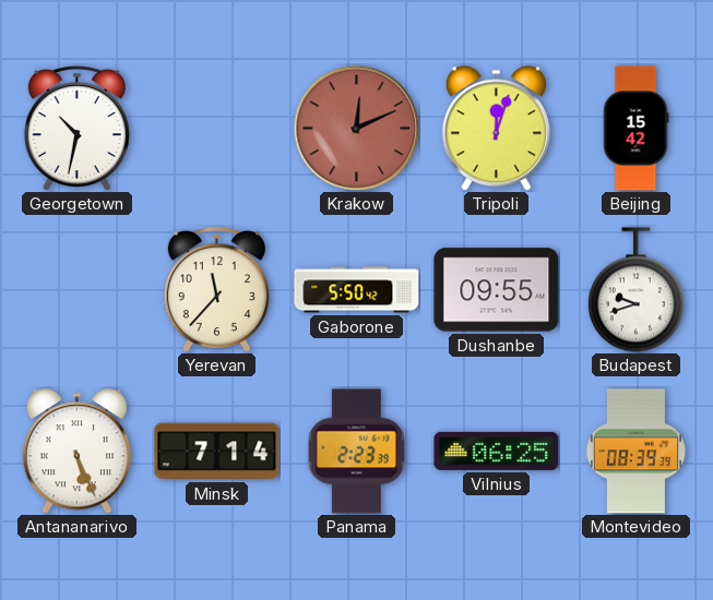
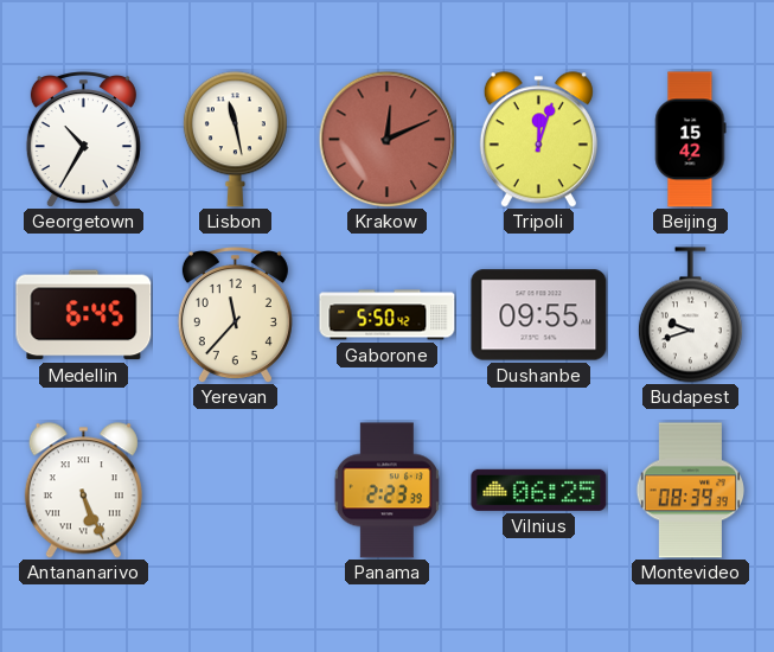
Georgetown: 10:32 -> 10:35
Lisbon: none -> 11:28
Medellin: none -> 6:45
Minsk: 7:14 -> none
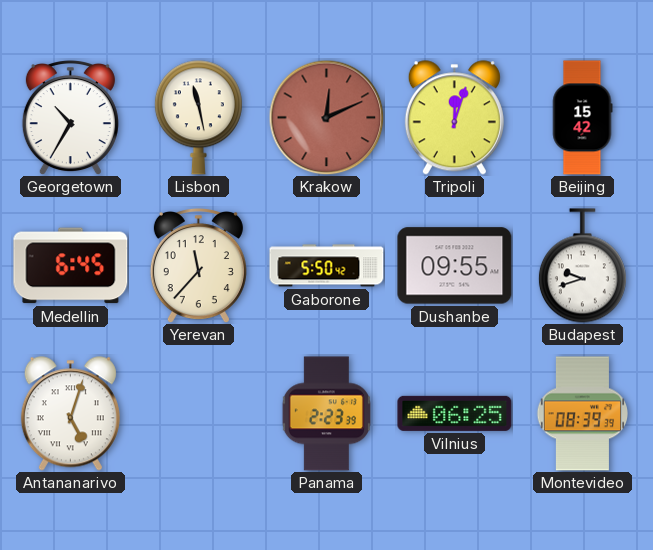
Antananarivo: 5:26 -> 5:03
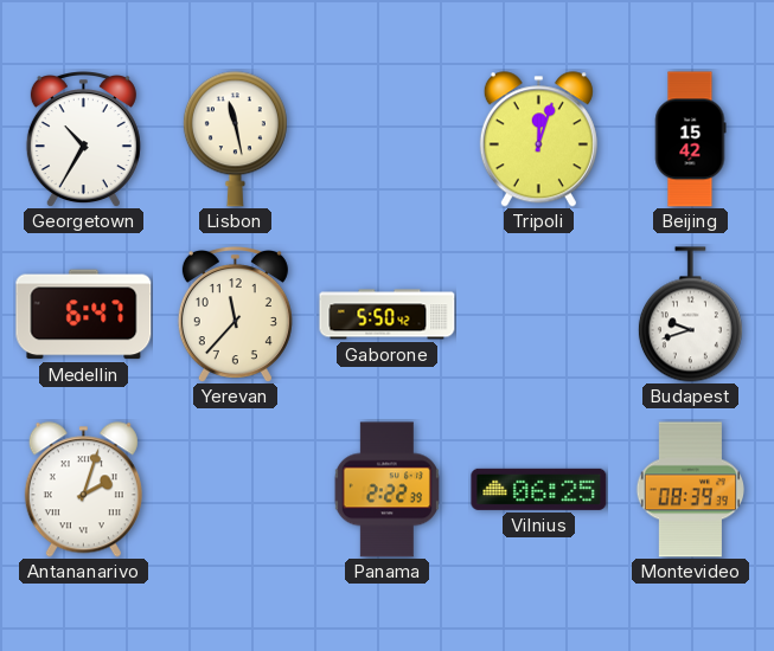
Krakow: 12:11 -> none
Medellin: 6:45 -> 6:47
Dushanbe: 09:55 -> none
Antananarivo: 5:03 -> 2:03
Panama: 2:23 -> 2:22
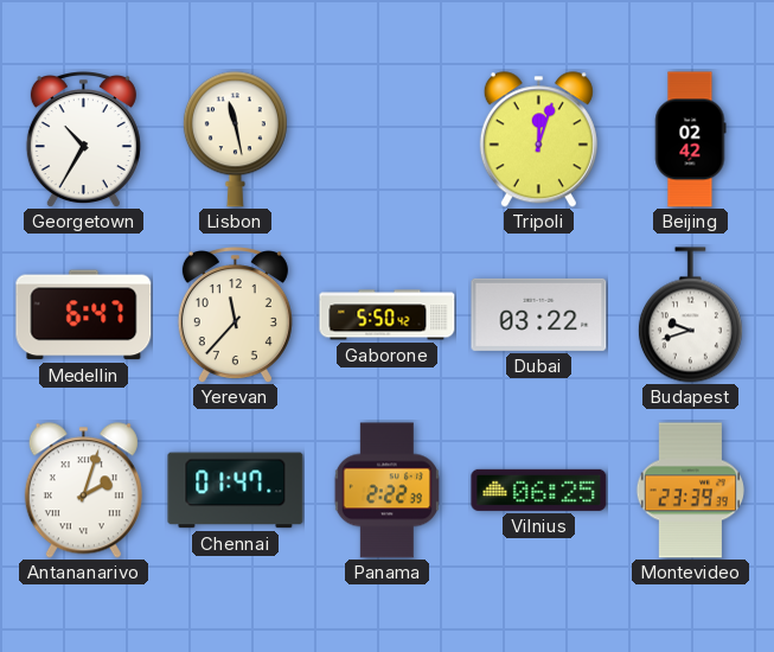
Beijing: 15:42 -> 02:42
Dubai: none -> 03:22
Chennai: none -> 01:47
Montevideo: 08:39 -> 23:39
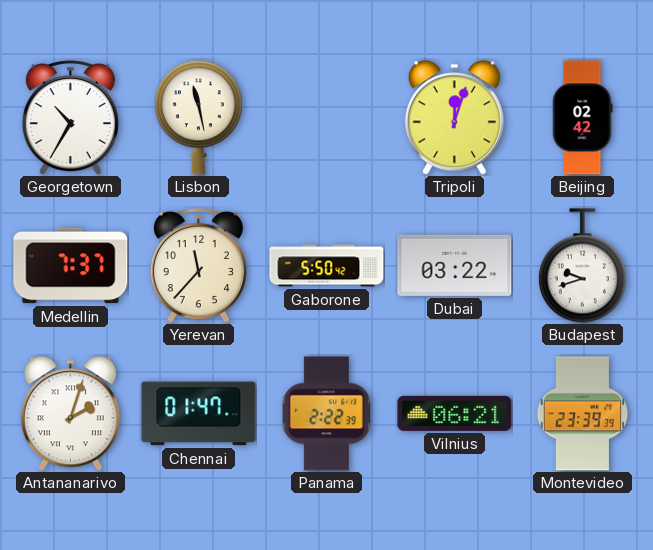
Medellin: 6:47 -> 7:37
Vilnius: 06:25 -> 06:21
